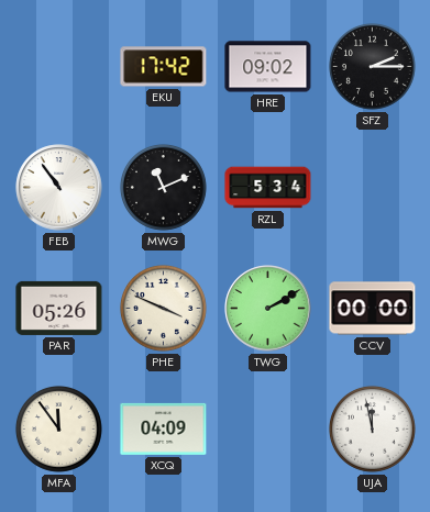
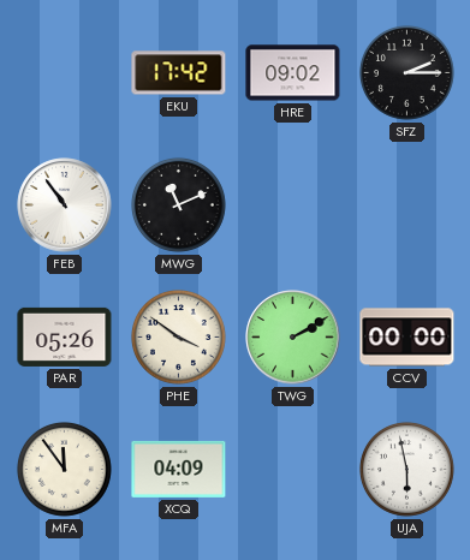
RZL: 5:34 -> none
PHE: 3:49 -> 3:51
UJA: 11:58 -> 5:58
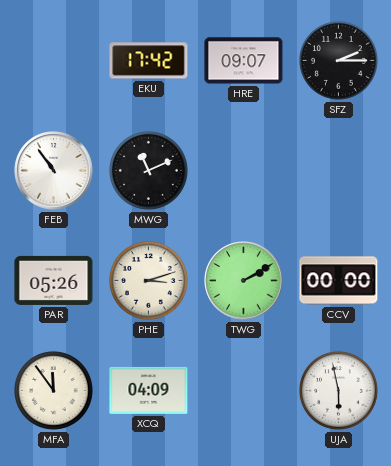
HRE: 09:02 -> 09:07
PHE: 3:51 -> 3:12
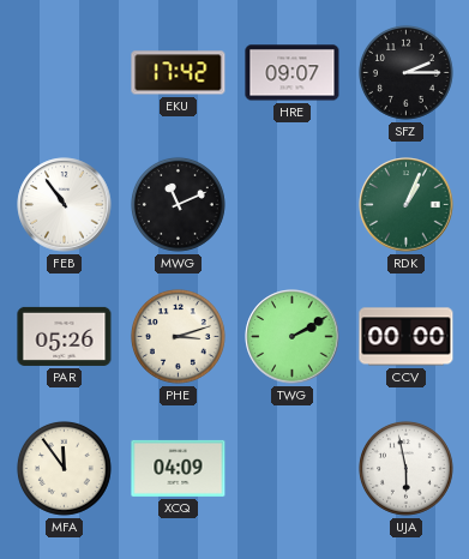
RDK: none -> 1:04
